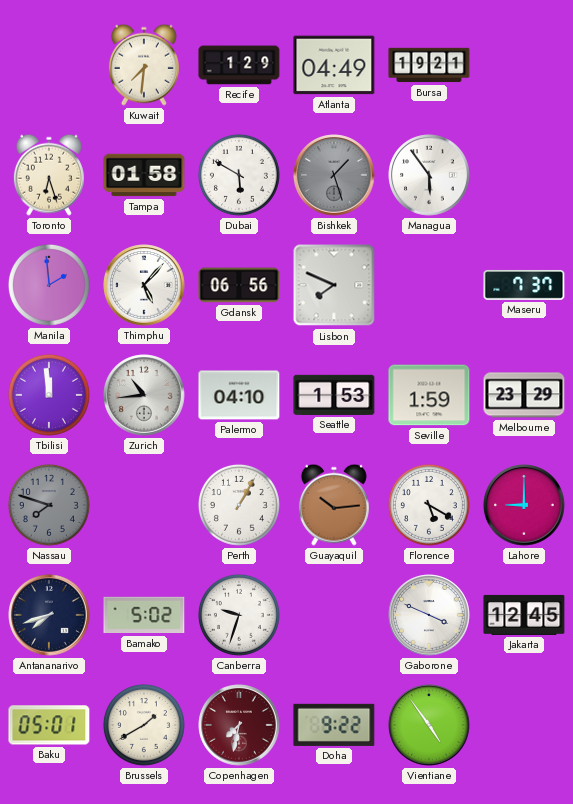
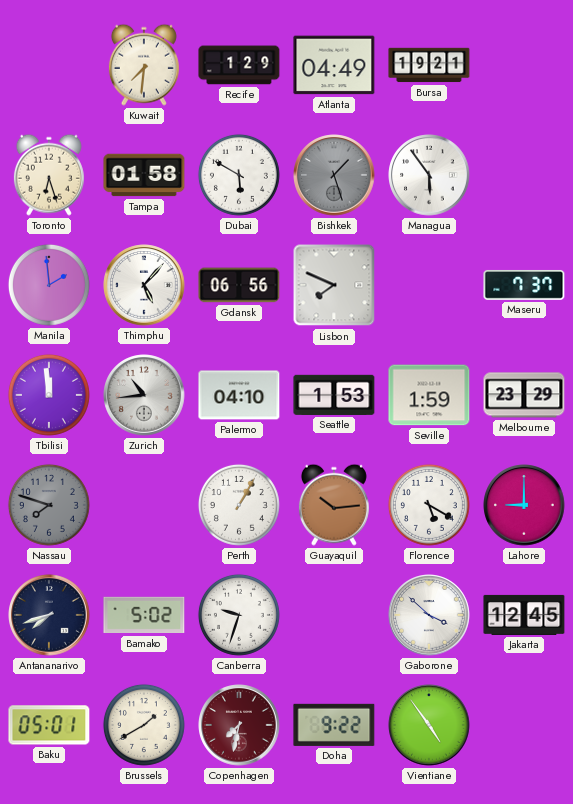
Gaborone: 3:49 -> 3:52
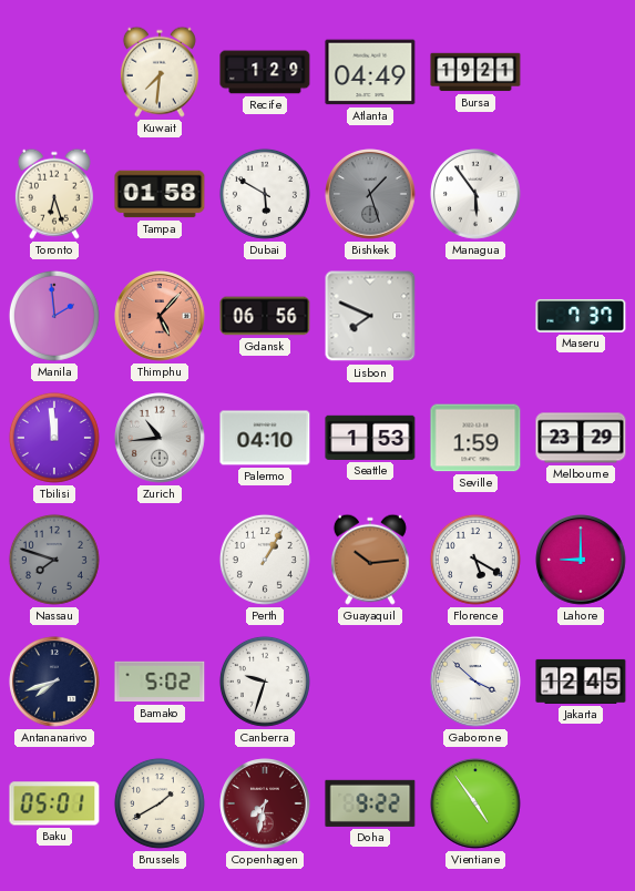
Thimphu dial: white -> salmon
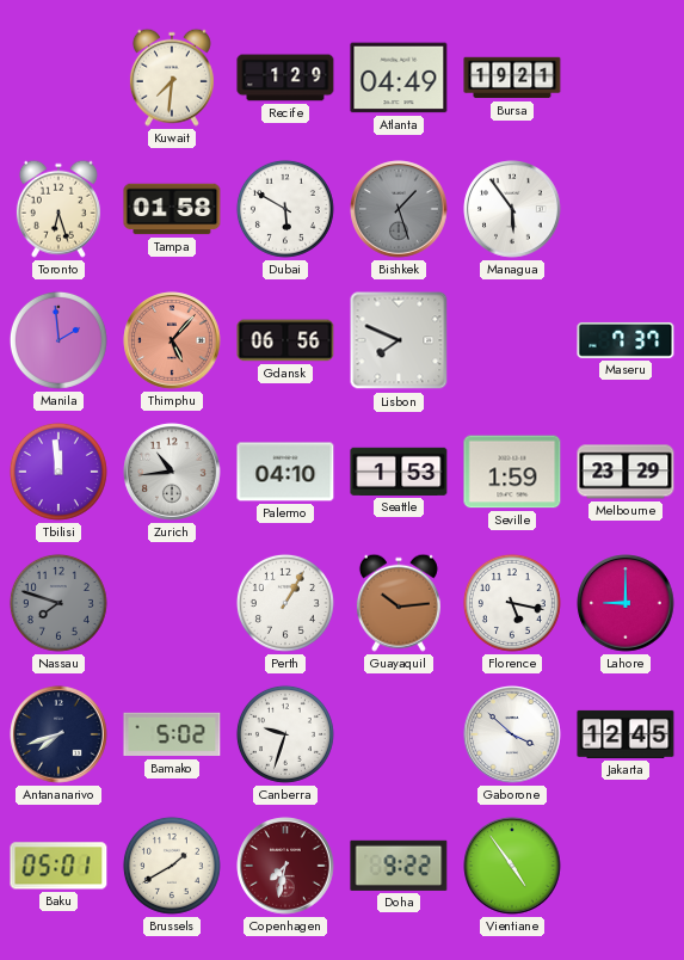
Florence: 5:20 -> 5:17
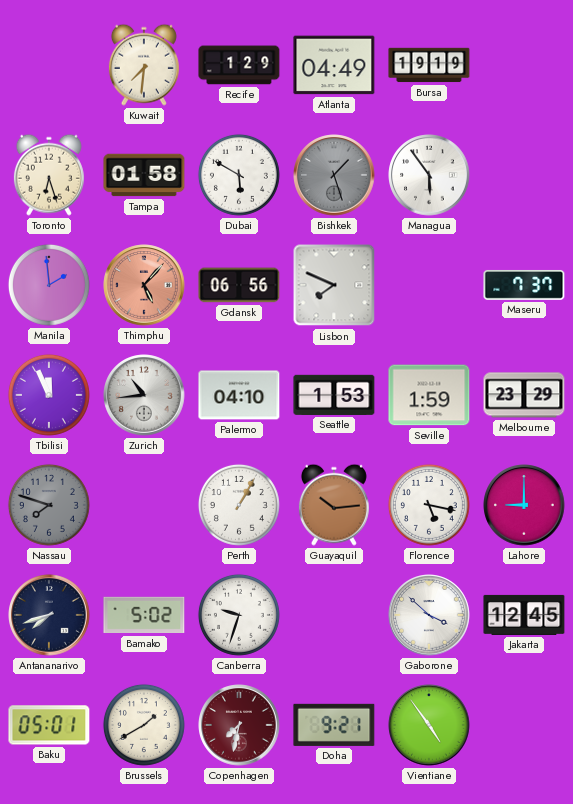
Bursa: 19:21 -> 19:19
Tbilisi: 11:59 -> 11:56
Doha: 9:22 -> 9:21
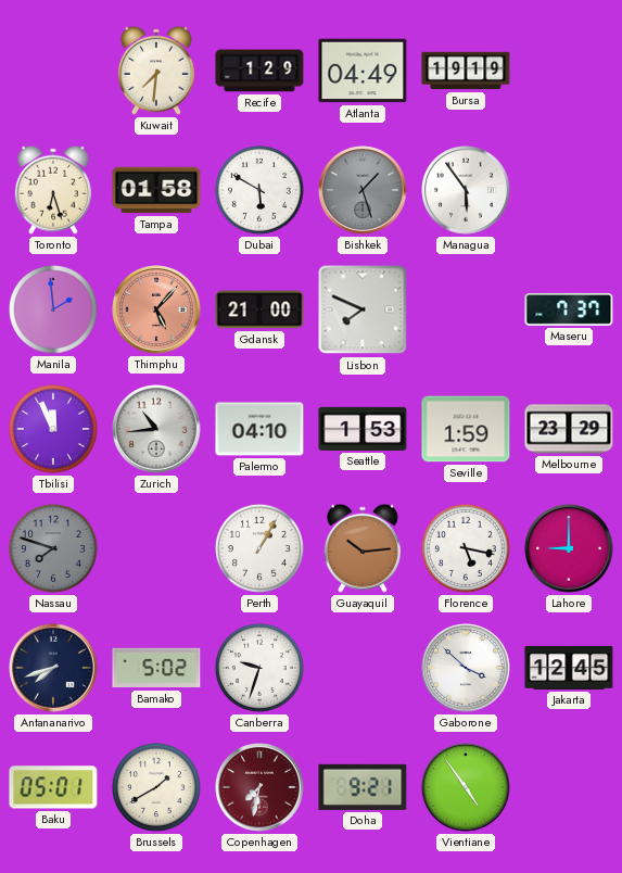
Gdansk: 06:56 -> 21:00
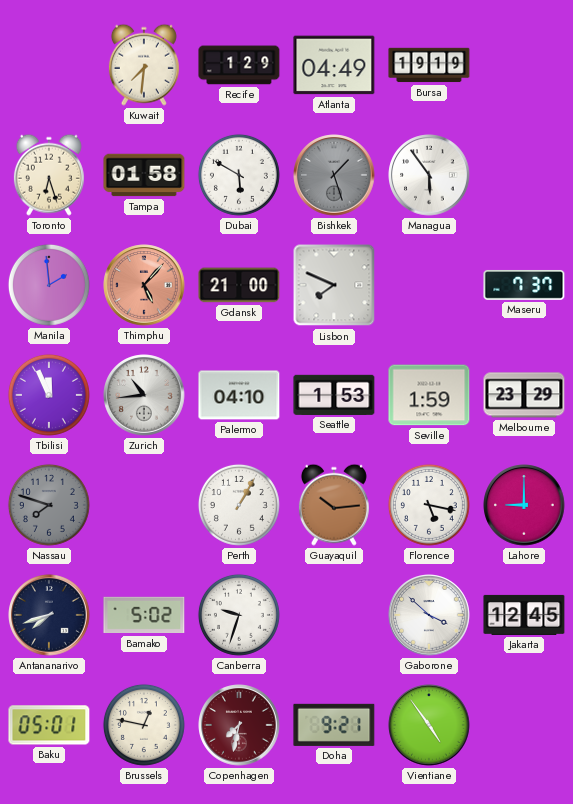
Brussels: 1:40 -> 12:47
